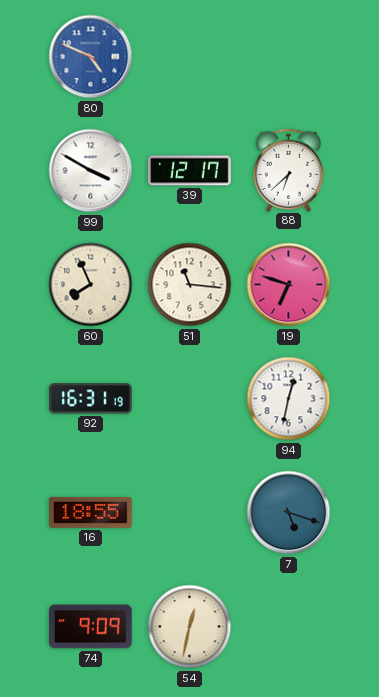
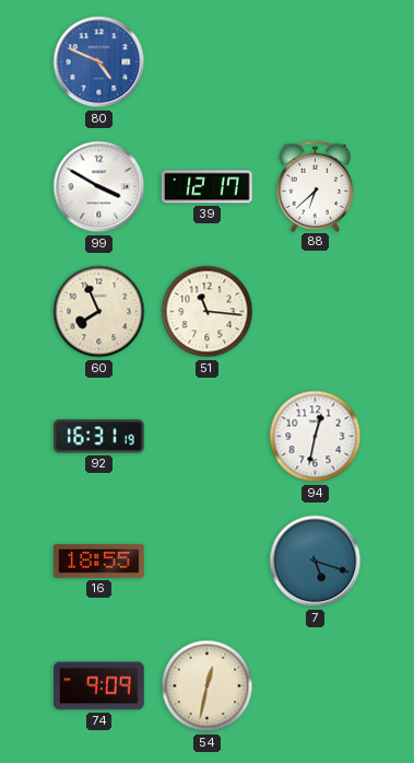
19: 6:48 -> none
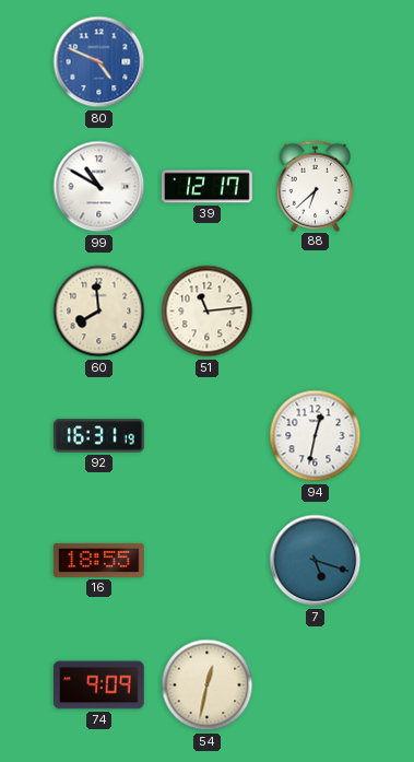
99: 3:50 -> 10:50
60: 7:56 -> 7:59
51: 11:16 -> 11:14
